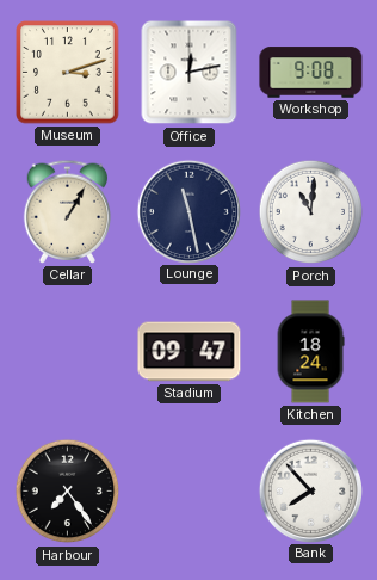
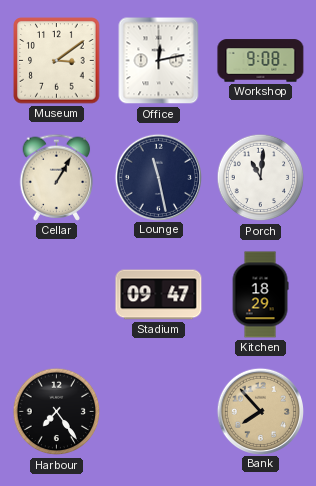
Museum: 3:12 -> 3:09
Kitchen: 18:24 -> 18:29
Bank dial: white -> champagne
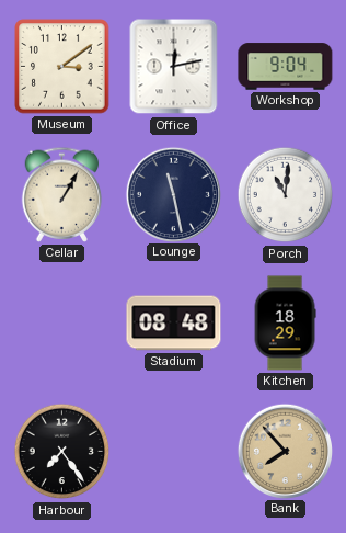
Workshop: 9:08 -> 9:04
Stadium: 09:47 -> 08:48
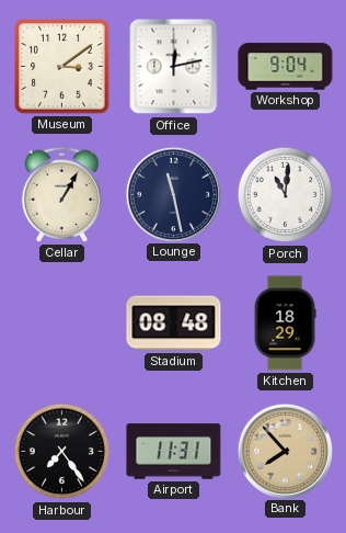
Airport: none -> 11:31
